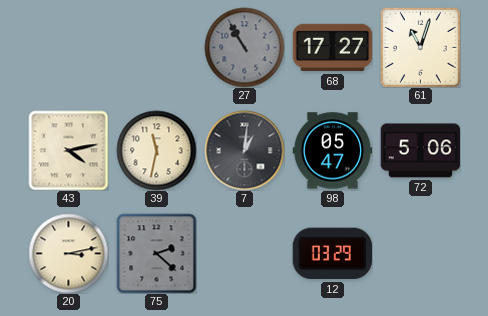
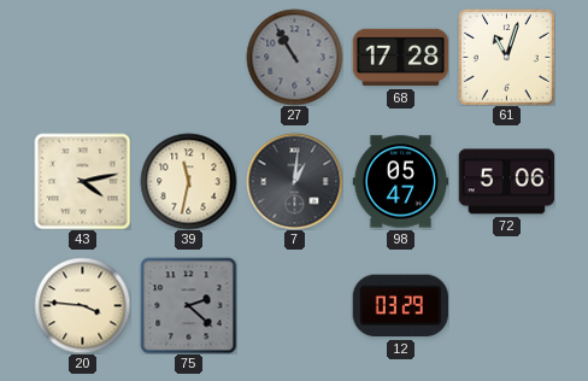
68: 17:27 -> 17:28
20: 3:13 -> 3:46
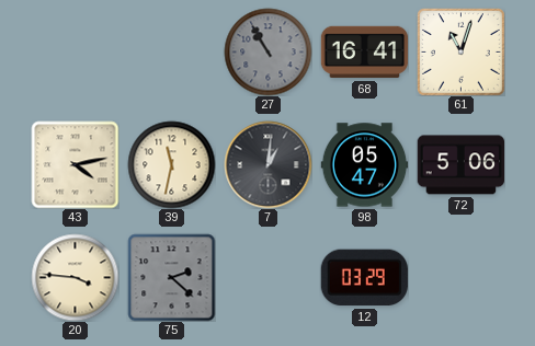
68: 17:28 -> 16:41
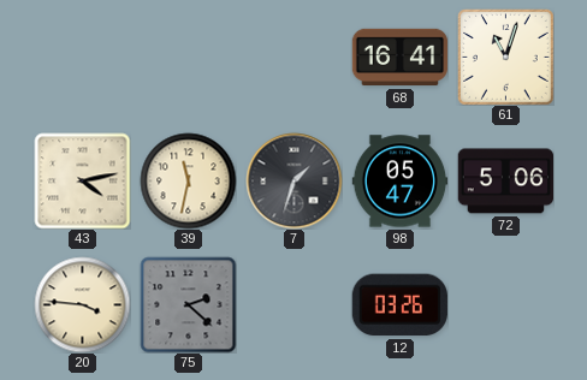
27: 10:55 -> none
7: 1:01 -> 1:33
12: 03:29 -> 03:26
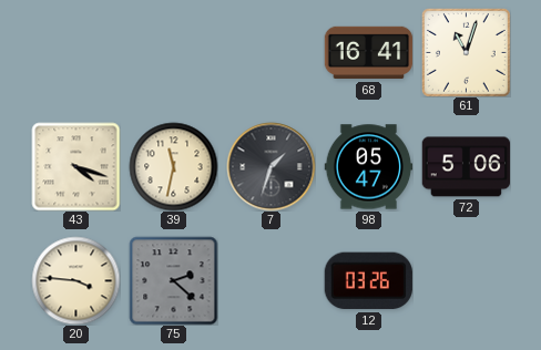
43: 4:13 -> 4:18
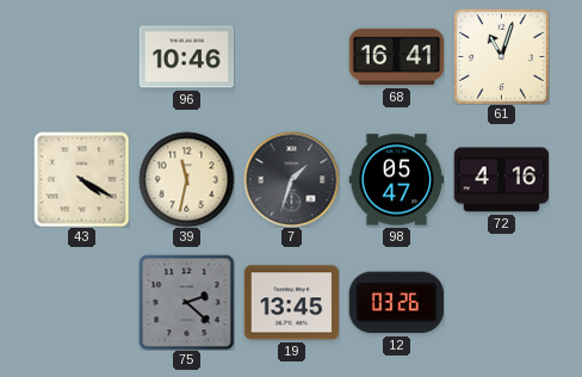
96: none -> 10:46
43: 4:18 -> 4:20
72: 5:06 -> 4:16
20: 3:46 -> none
19: none -> 13:45
